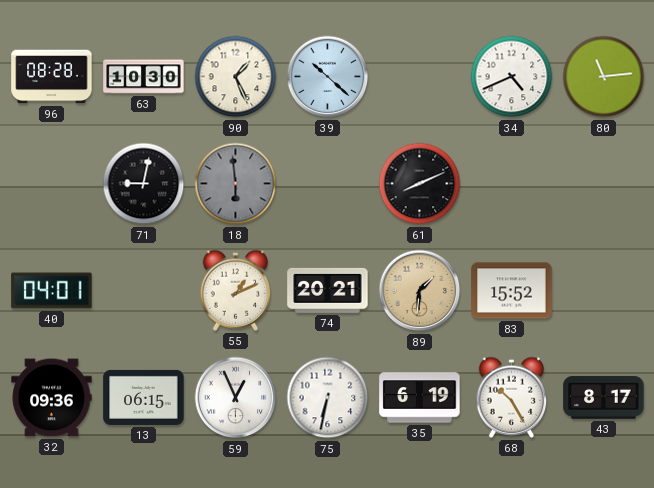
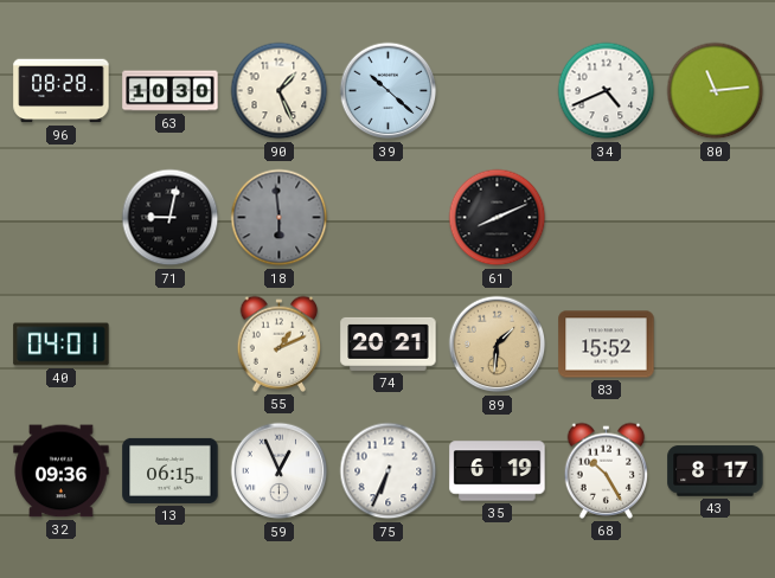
75: 6:32 -> 6:34
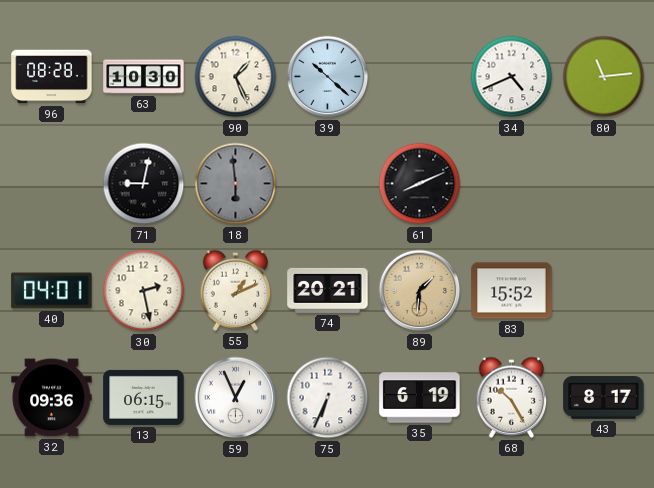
30: none -> 2:28
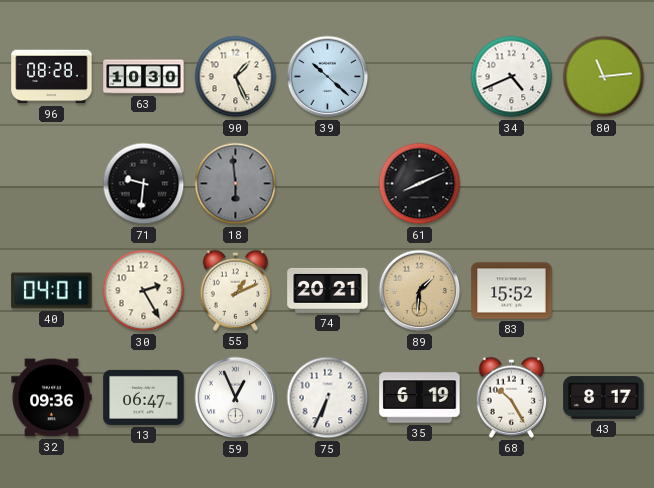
71: 9:02 -> 9:31
30: 2:28 -> 2:25
13: 06:15 -> 06:47
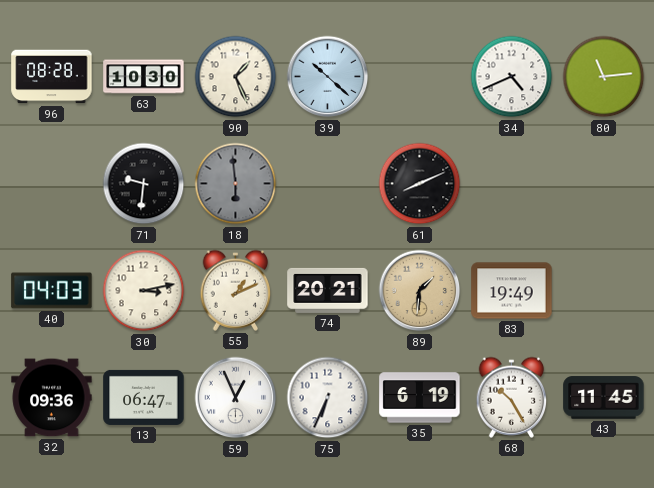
40: 04:01 -> 04:03
30: 2:25 -> 3:13
83: 15:52 -> 19:49
43: 8:17 -> 11:45
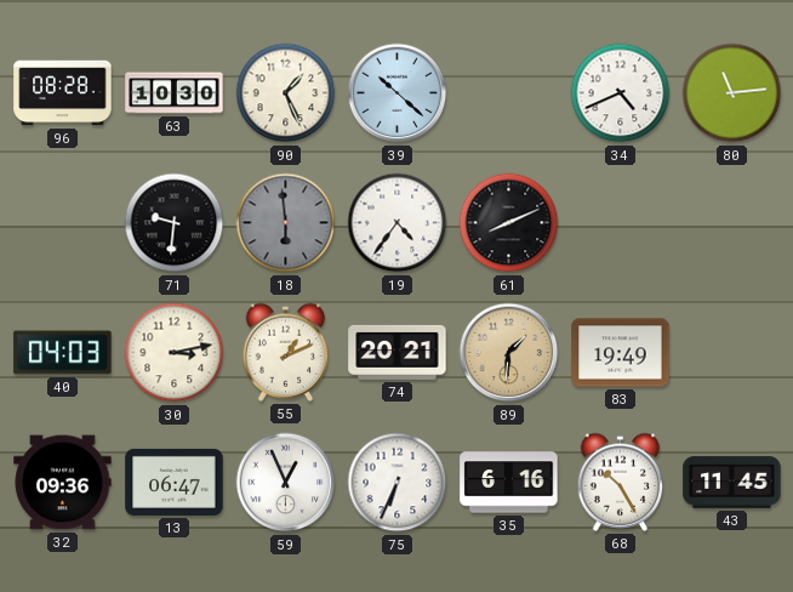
19: none -> 4:36
35: 6:19 -> 6:16
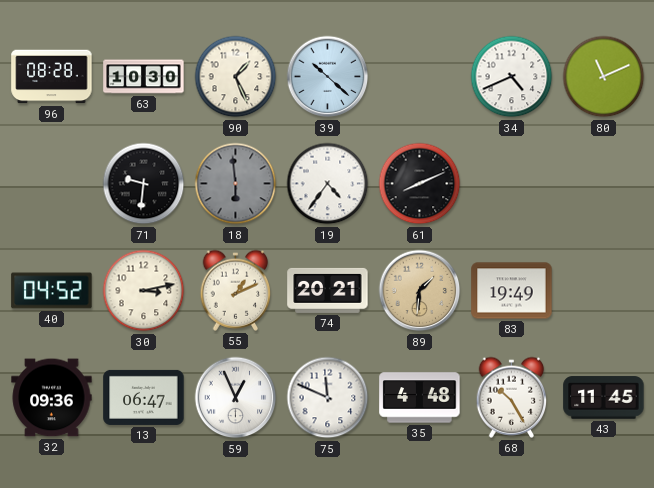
80: 11:14 -> 11:11
40: 04:03 -> 04:52
75: 6:34 -> 11:49
35: 6:16 -> 4:48
